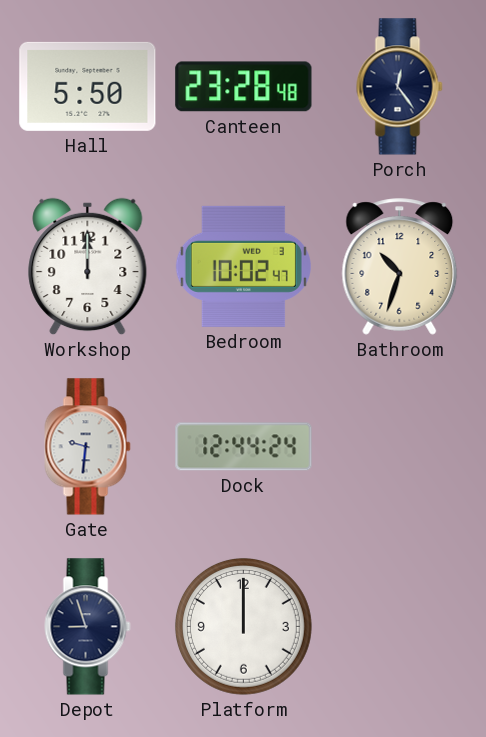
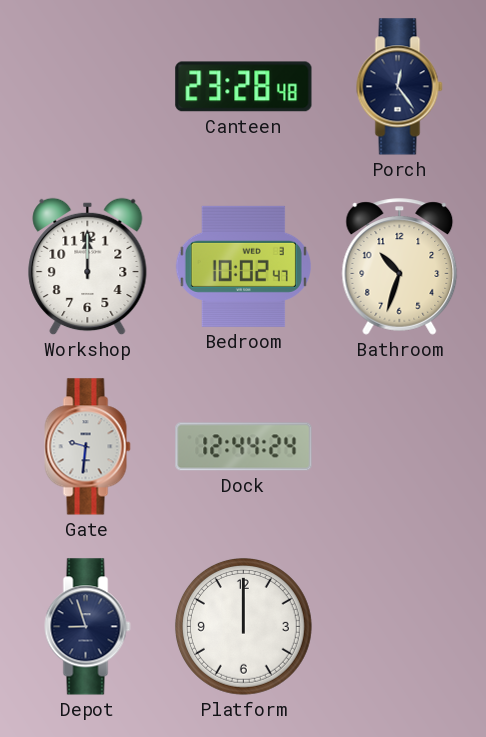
Hall: 5:50 -> none
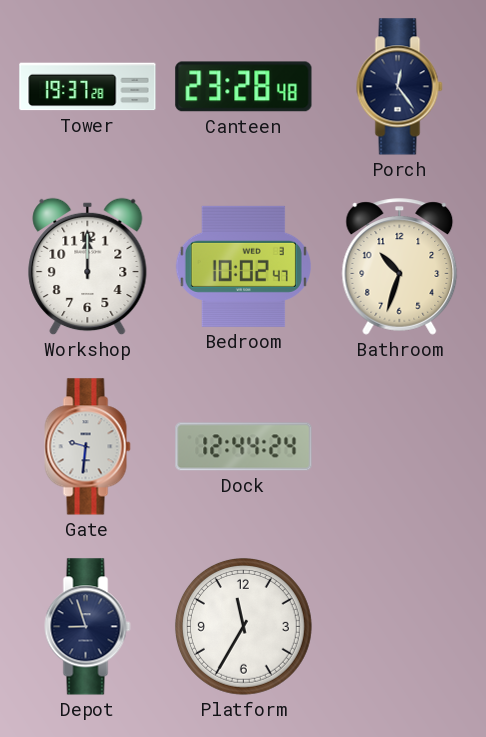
Tower: none -> 19:37
Platform: 12:00 -> 11:35
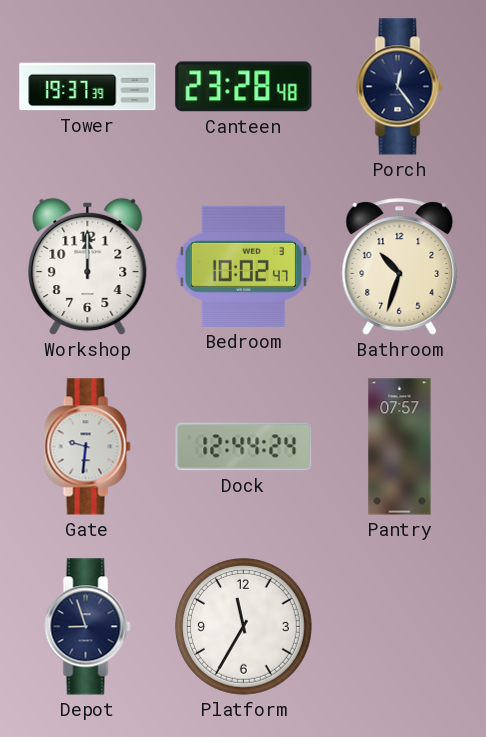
Tower: 19:37:28 -> 19:37:39
Pantry: none -> 07:57
